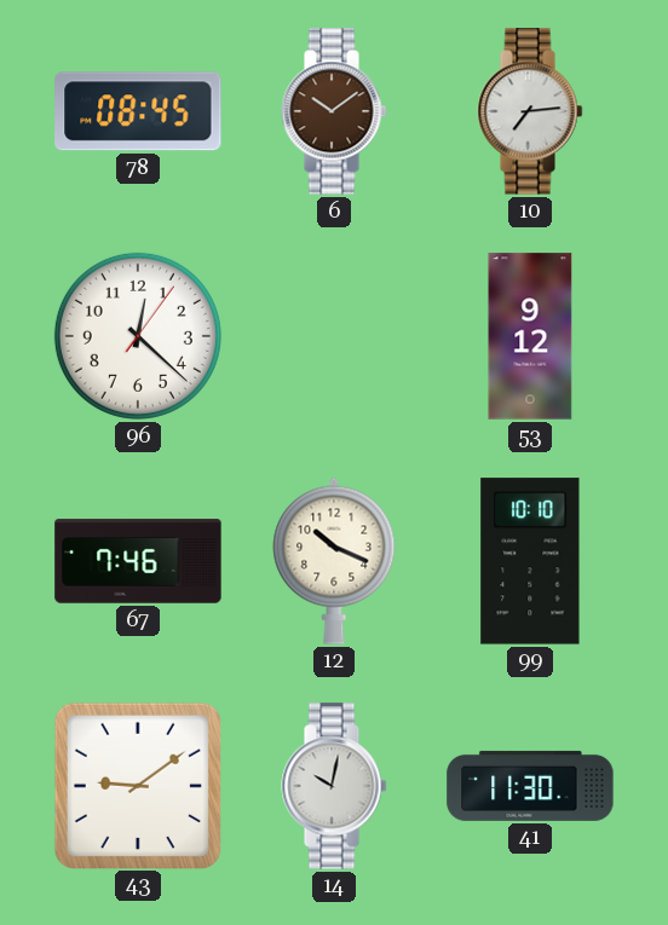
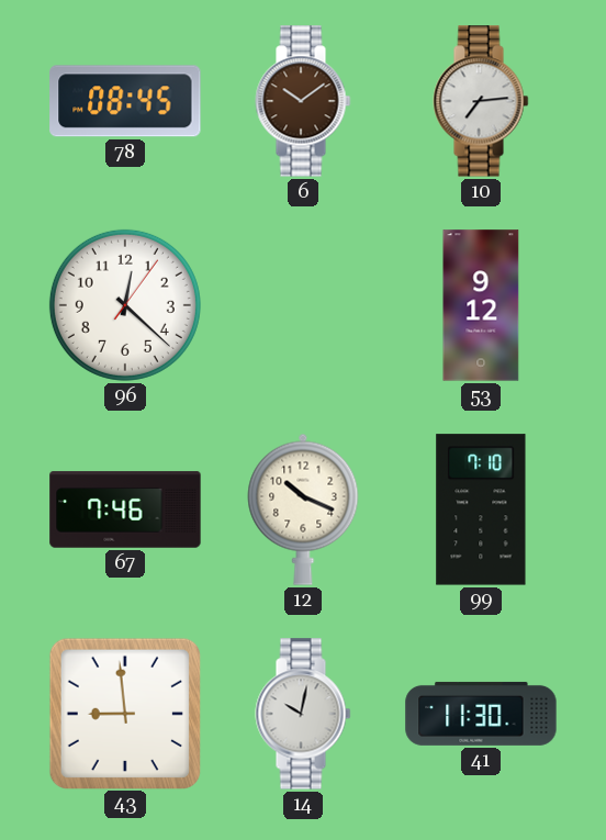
99: 10:10 -> 7:10
43: 9:09 -> 8:59
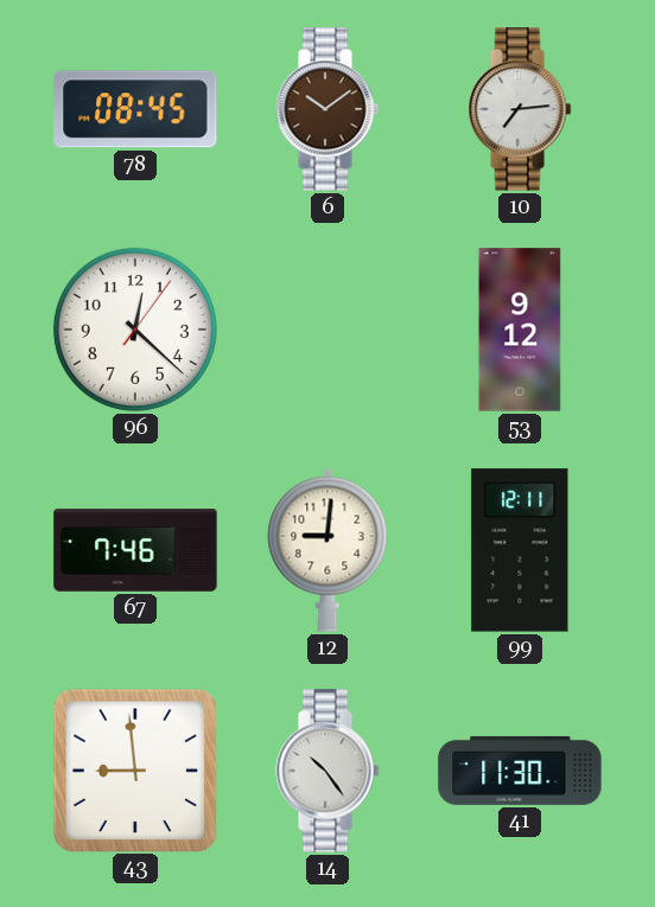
12: 10:19 -> 9:01
99: 7:10 -> 12:11
14: 10:02 -> 10:24
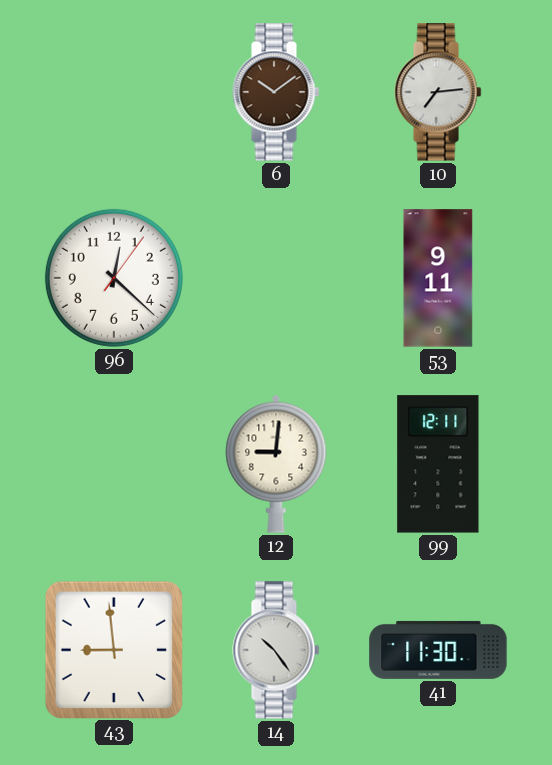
78: 08:45 -> none
53: 9:12 -> 9:11
67: 7:46 -> none
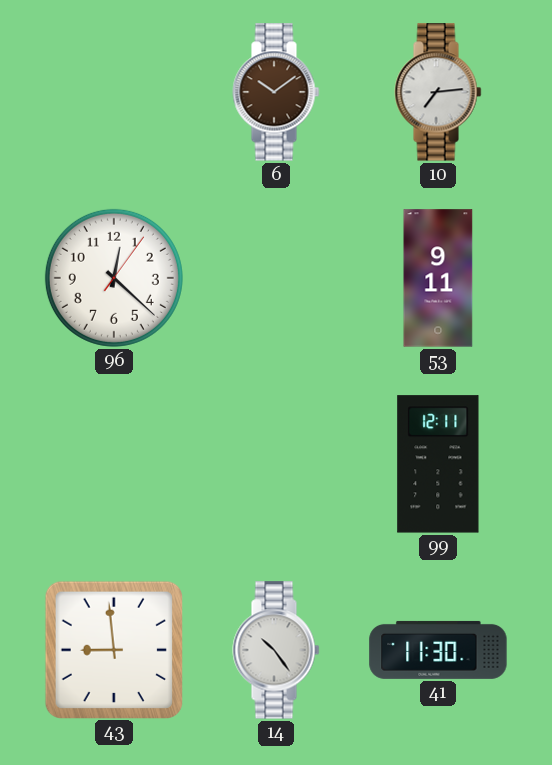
12: 9:01 -> none
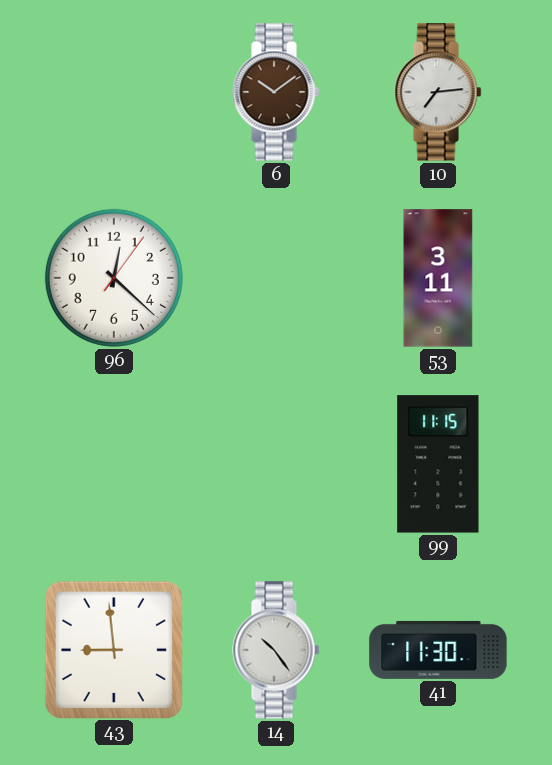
53: 9:11 -> 3:11
99: 12:11 -> 11:15
